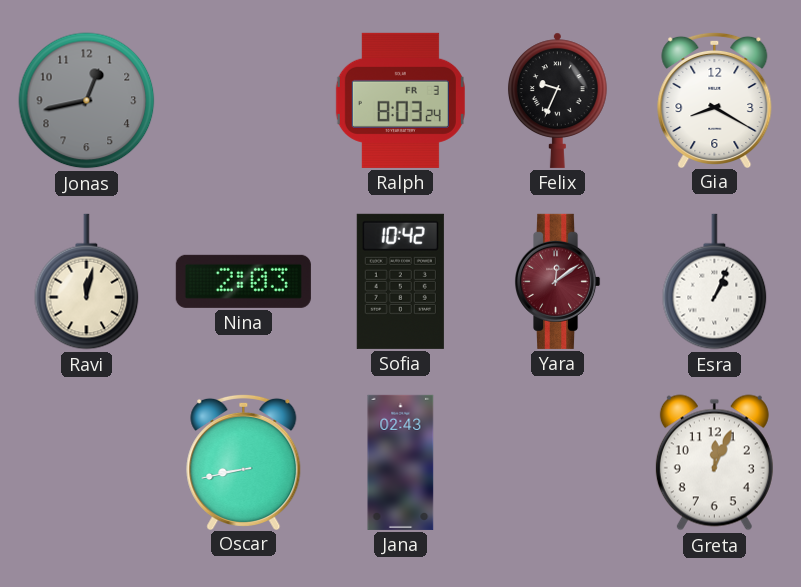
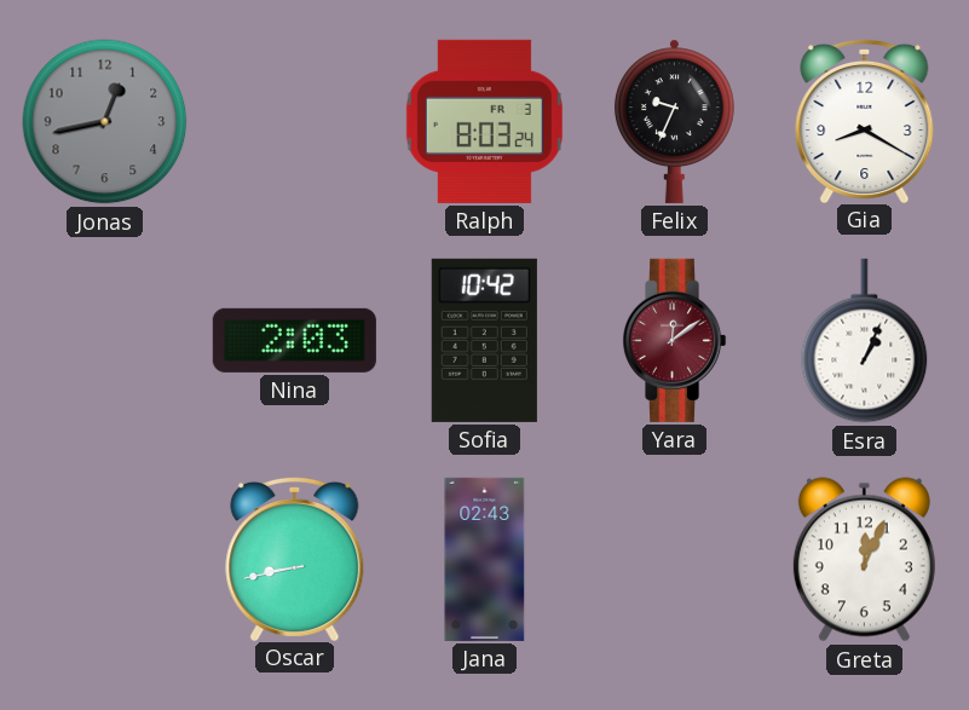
Ravi: 12:02 -> none
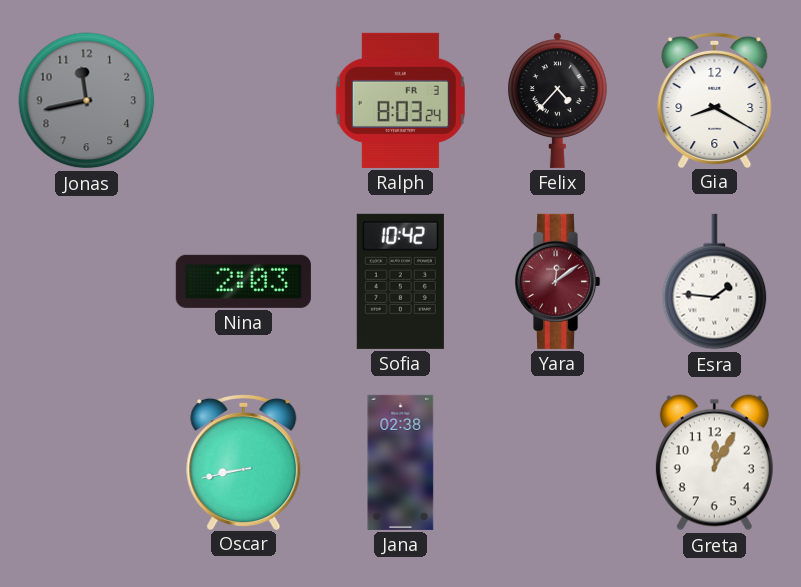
Jonas: 12:43 -> 11:43
Felix: 9:34 -> 4:37
Esra: 1:04 -> 1:46
Jana: 02:43 -> 02:38
Greta: 12:04 -> 12:05
